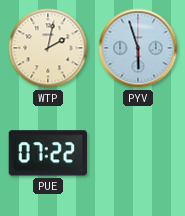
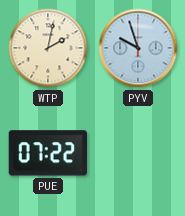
PYV: 5:57 -> 9:57
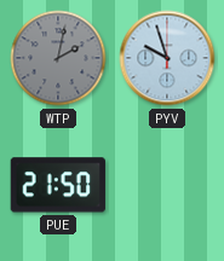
WTP dial: cream -> grey
PUE: 07:22 -> 21:50
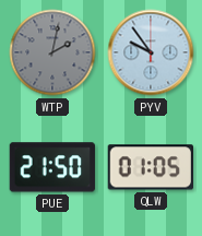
PYV: 9:57 -> 9:54
QLW: none -> 01:05
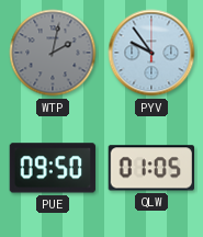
PUE: 21:50 -> 09:50
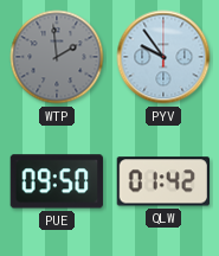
WTP: 2:02 -> 1:59
QLW: 01:05 -> 01:42
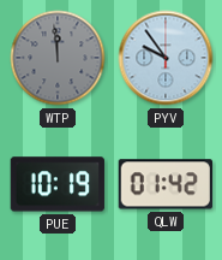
WTP: 1:59 -> 11:59
PUE: 09:50 -> 10:19
